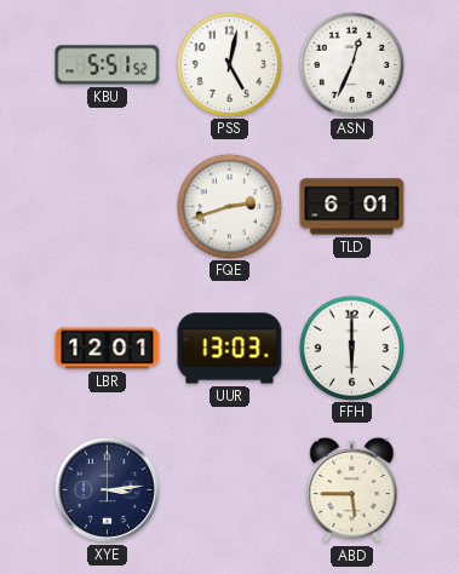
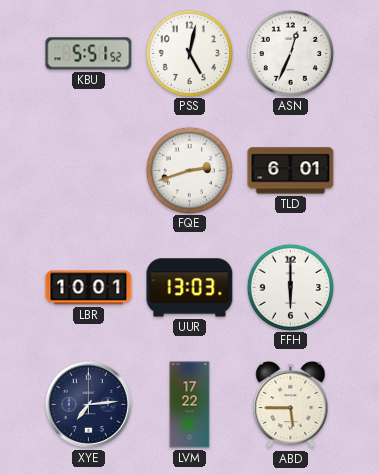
LBR: 12:01 -> 10:01
XYE: 3:14 -> 7:14
LVM: none -> 17:22
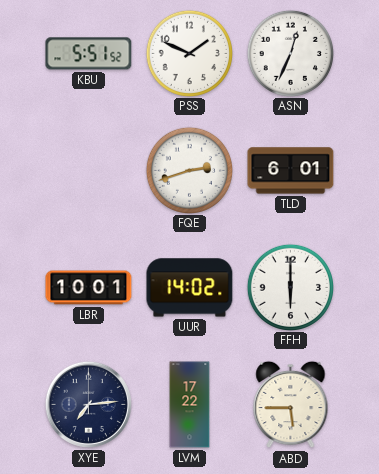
PSS: 5:02 -> 1:49
UUR: 13:03 -> 14:02
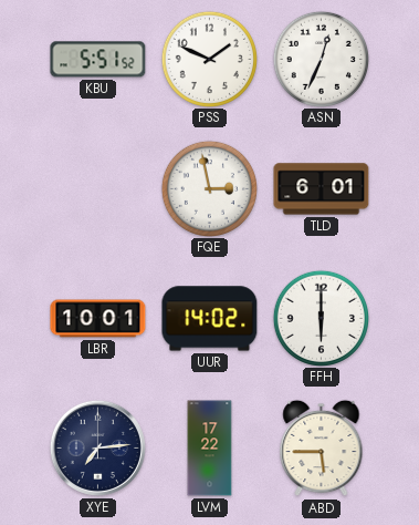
FQE: 2:42 -> 2:58
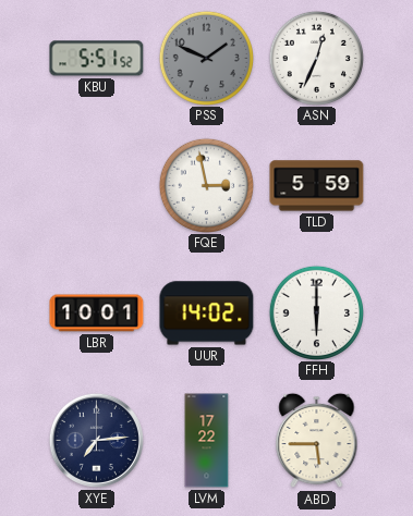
PSS dial: white -> grey
TLD: 6:01 -> 5:59
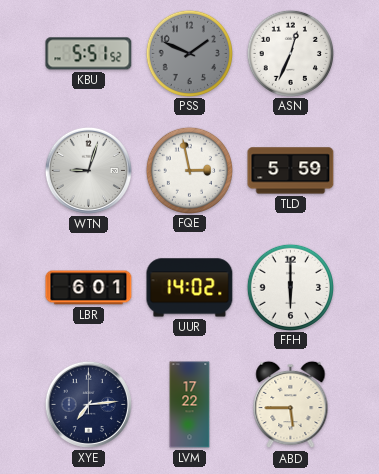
WTN: none -> 9:03
LBR: 10:01 -> 6:01
